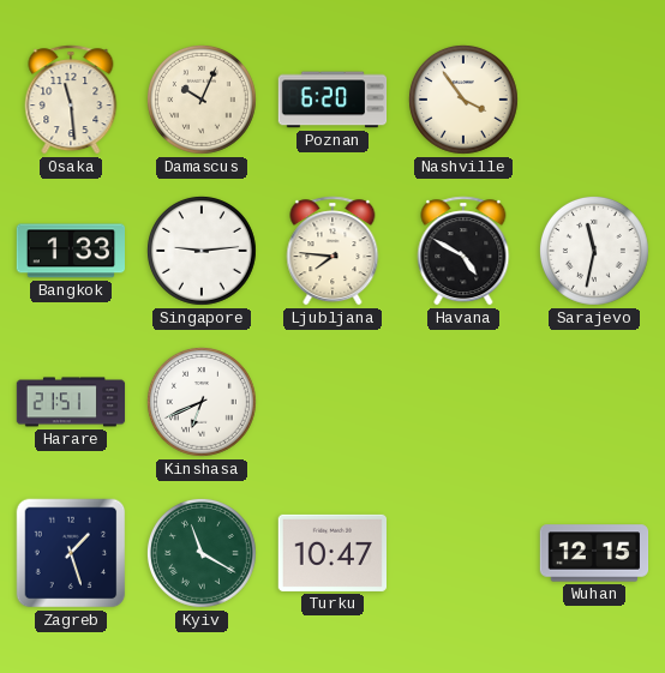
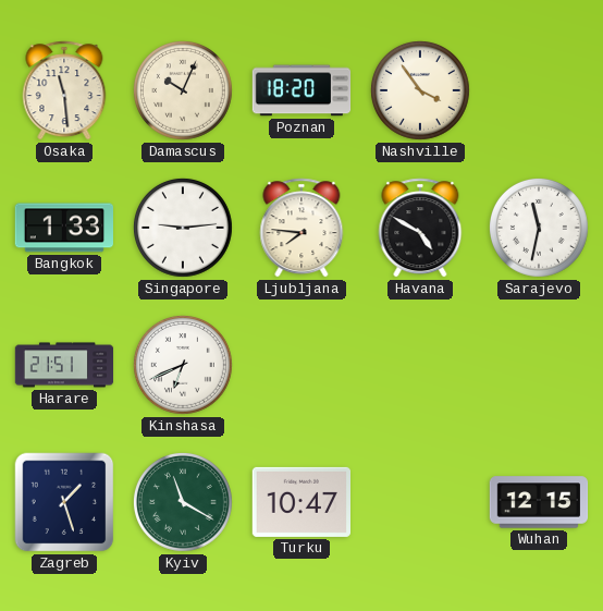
Poznan: 6:20 -> 18:20
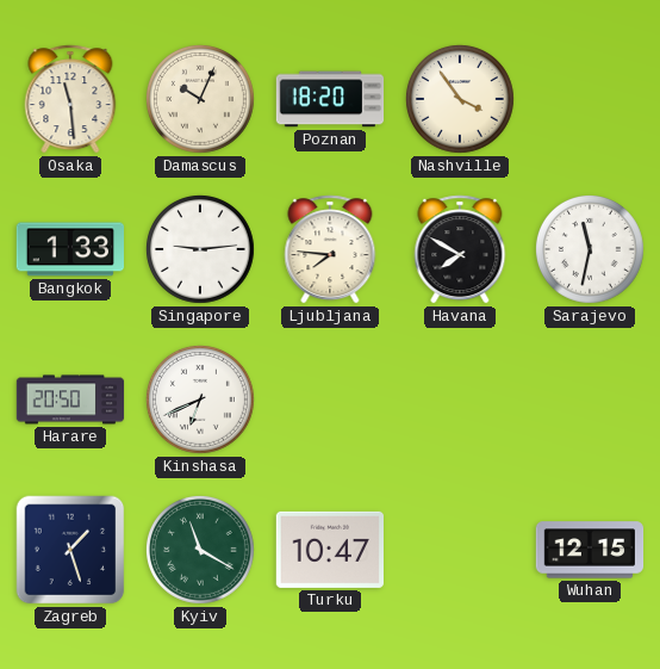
Havana: 4:50 -> 7:50
Harare: 21:51 -> 20:50
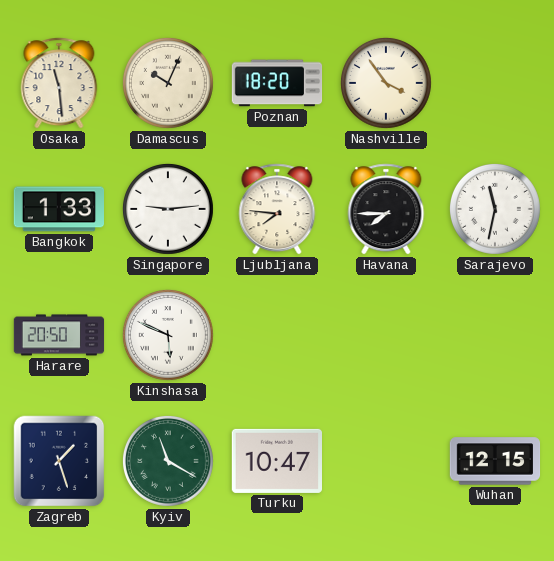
Havana: 7:50 -> 7:45
Kinshasa: 6:41 -> 5:49
